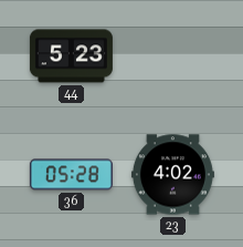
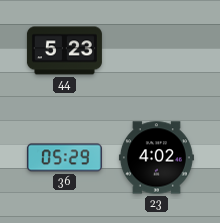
36: 05:28 -> 05:29
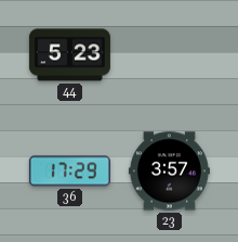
36: 05:29 -> 17:29
23: 4:02 -> 3:57
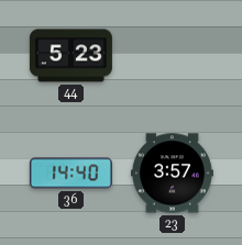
36: 17:29 -> 14:40
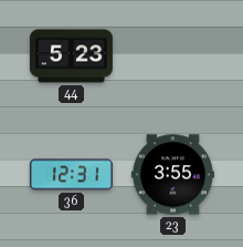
36: 14:40 -> 12:31
23: 3:57 -> 3:55
